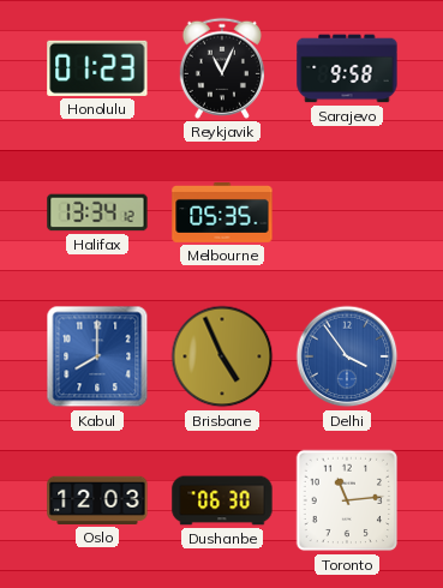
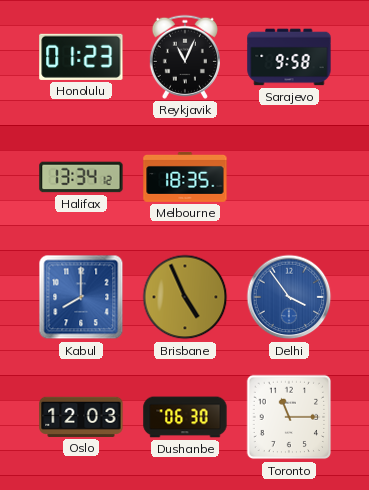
Melbourne: 05:35 -> 18:35
Toronto: 11:14 -> 11:15
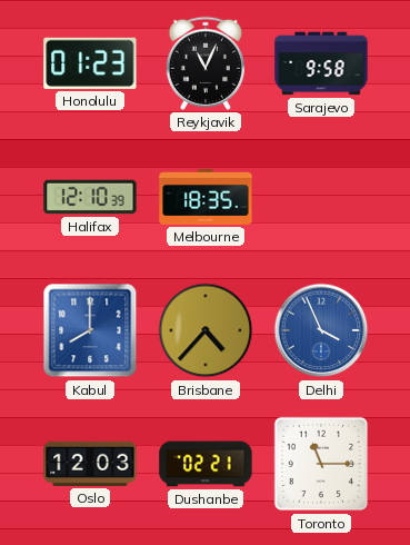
Halifax: 13:34 -> 12:10
Brisbane: 4:56 -> 4:37
Delhi: 3:54 -> 3:56
Dushanbe: 06:30 -> 02:21
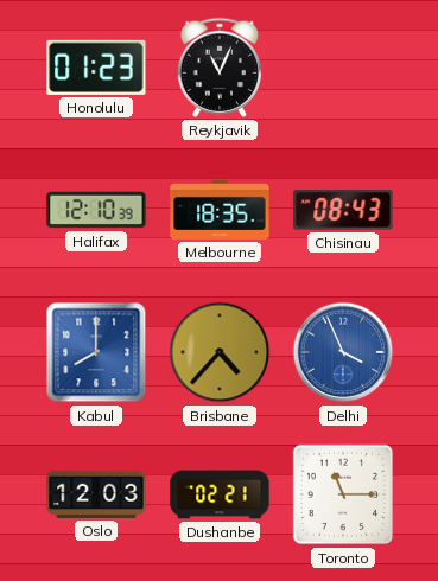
Sarajevo: 9:58 -> none
Chisinau: none -> 08:43
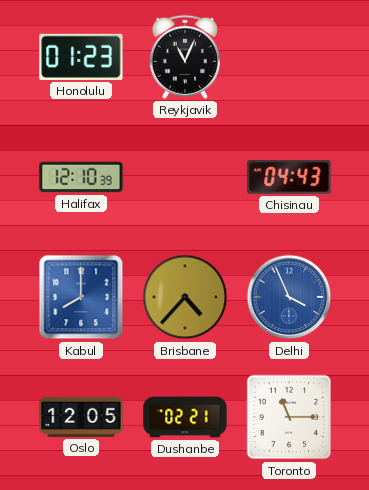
Melbourne: 18:35 -> none
Chisinau: 08:43 -> 04:43
Oslo: 12:03 -> 12:05
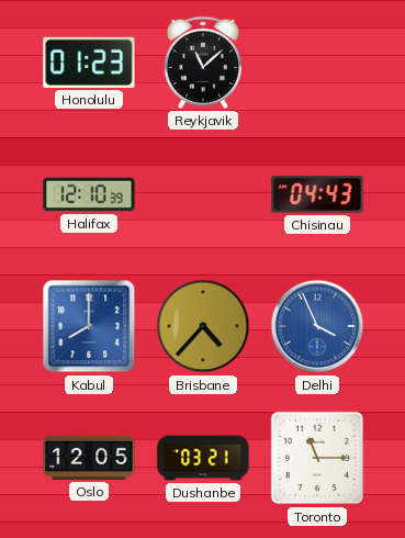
Reykjavik: 11:04 -> 11:08
Dushanbe: 02:21 -> 03:21
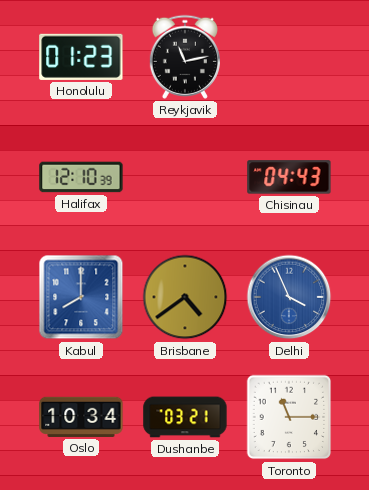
Reykjavik: 11:08 -> 11:13
Brisbane: 4:37 -> 4:39
Oslo: 12:05 -> 10:34
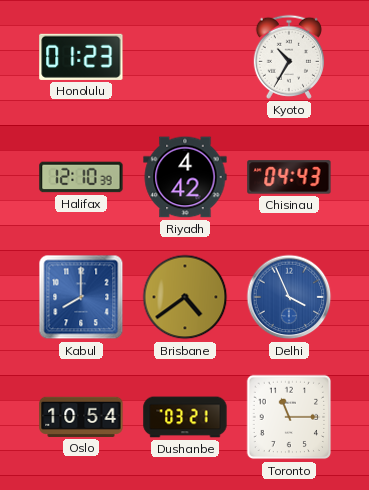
Reykjavik: 11:13 -> none
Kyoto: none -> 10:35
Riyadh: none -> 4:42
Oslo: 10:34 -> 10:54
